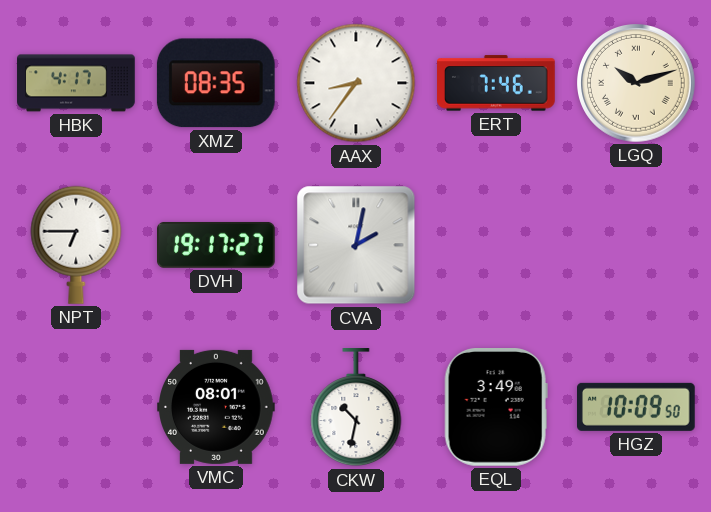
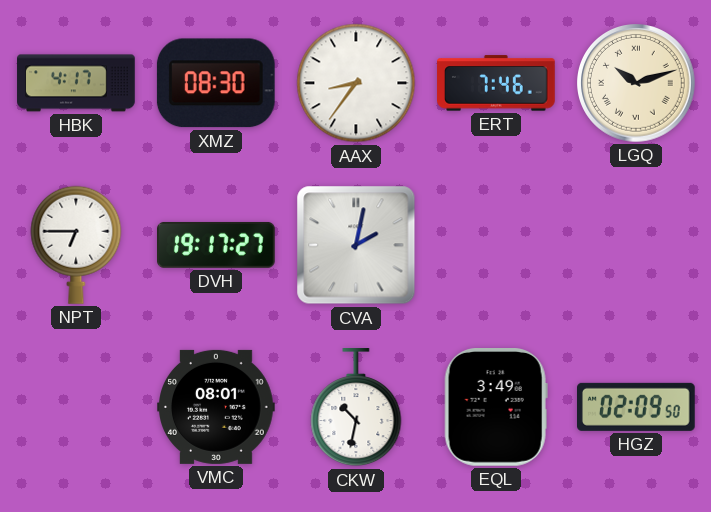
XMZ: 08:35 -> 08:30
HGZ: 10:09 -> 02:09
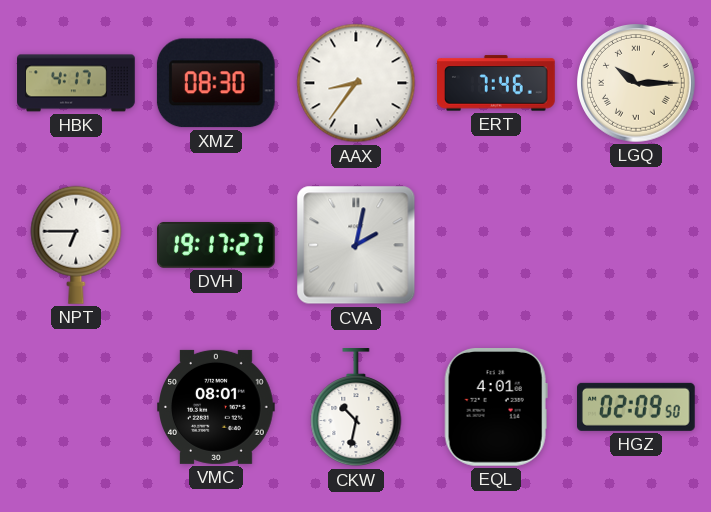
LGQ: 10:12 -> 10:15
EQL: 3:49 -> 4:01
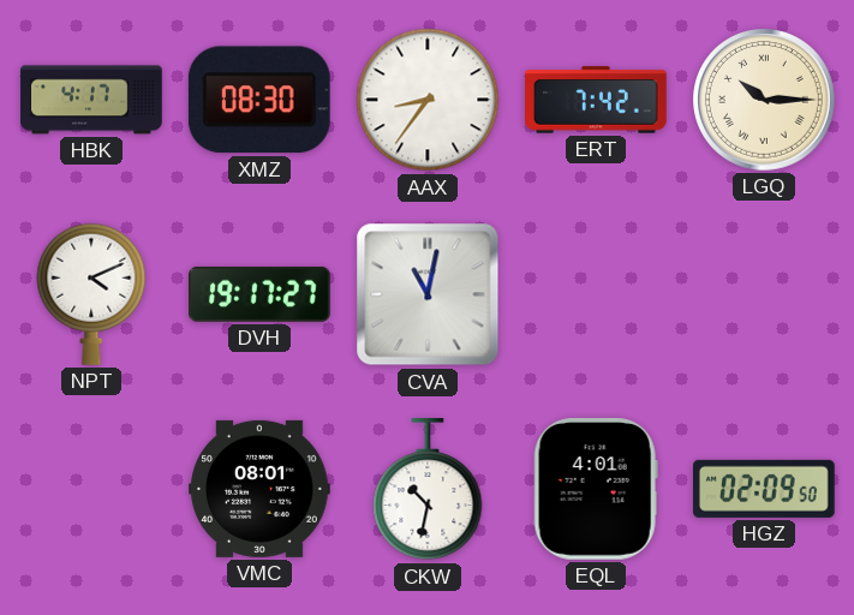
ERT: 7:46 -> 7:42
NPT: 6:45 -> 4:11
CVA: 2:02 -> 11:02
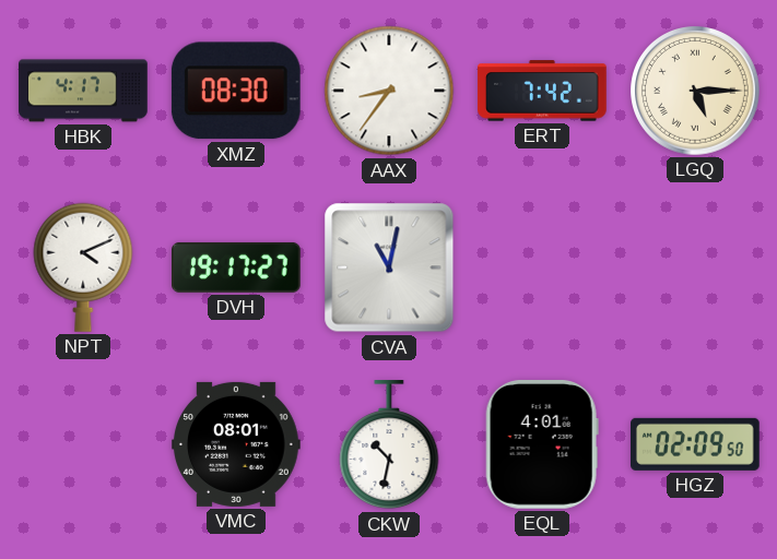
LGQ: 10:15 -> 5:15
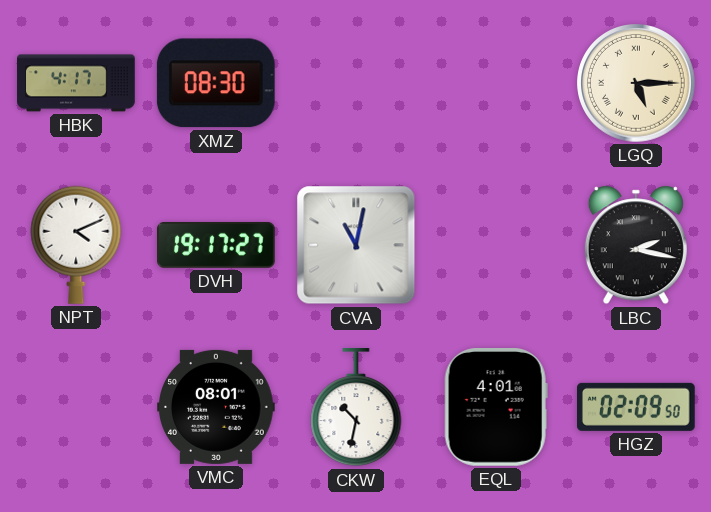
AAX: 8:36 -> none
ERT: 7:42 -> none
LBC: none -> 2:17
